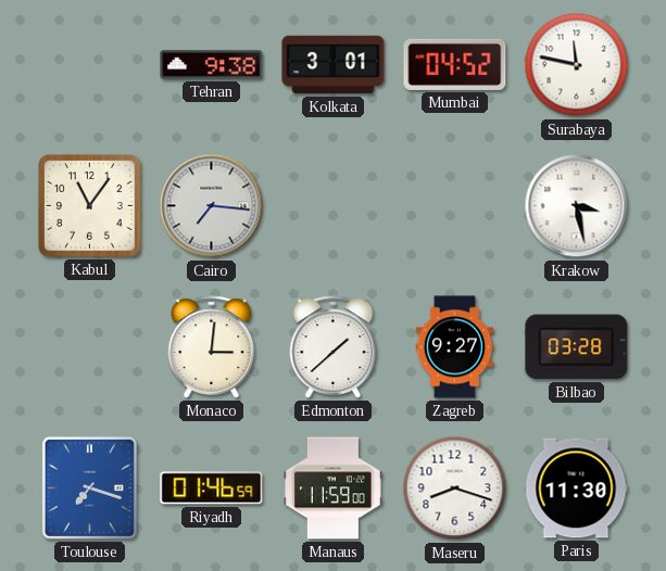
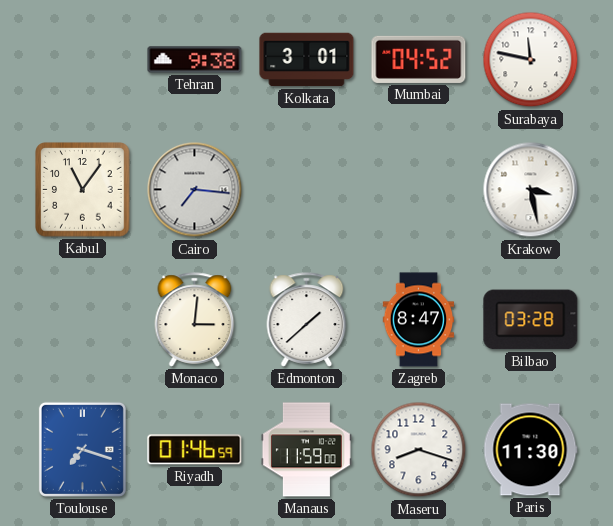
Zagreb: 9:27 -> 8:47
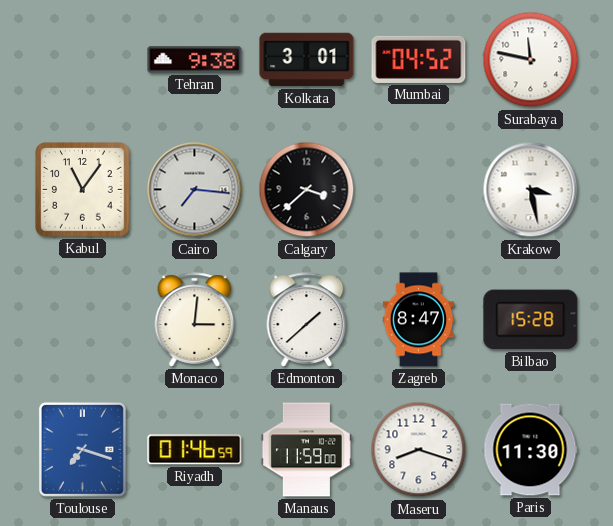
Calgary: none -> 3:38
Bilbao: 03:28 -> 15:28
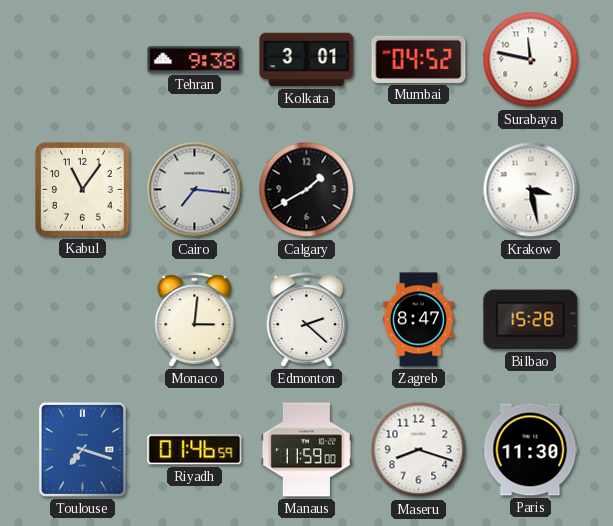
Calgary: 3:38 -> 1:40
Edmonton: 1:38 -> 2:22
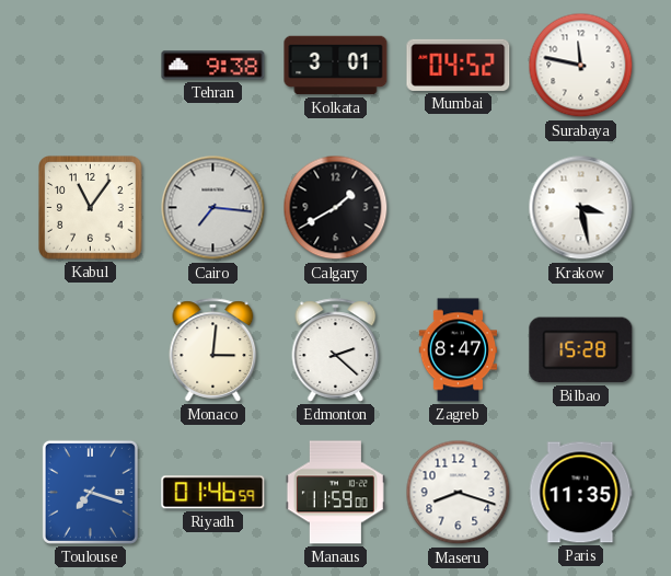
Paris: 11:30 -> 11:35
